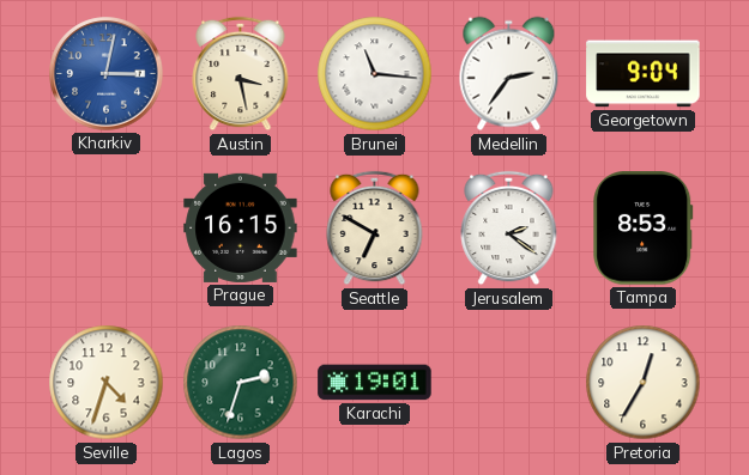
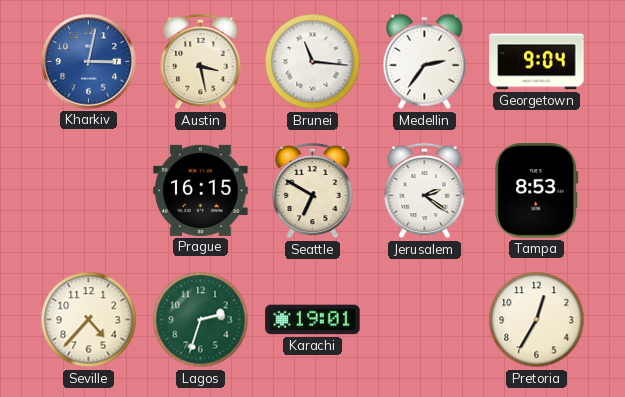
Seville: 4:33 -> 4:37
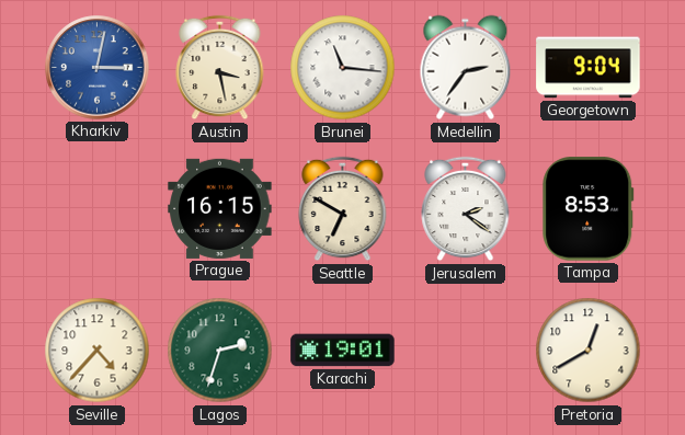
Pretoria: 12:35 -> 12:40
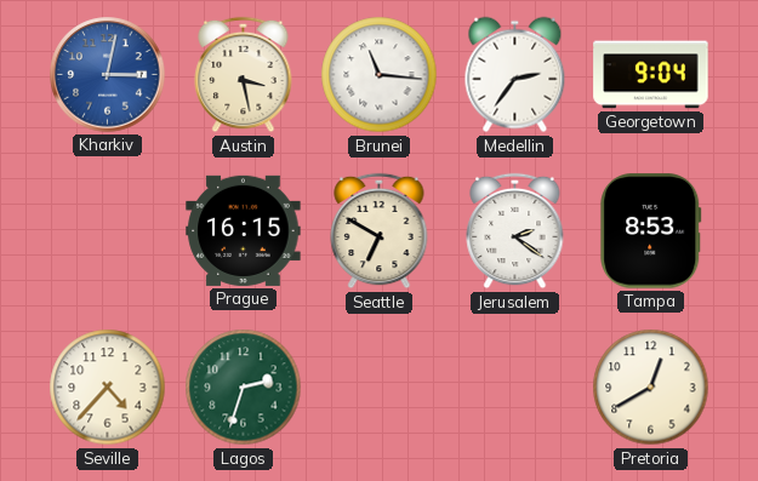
Karachi: 19:01 -> none
